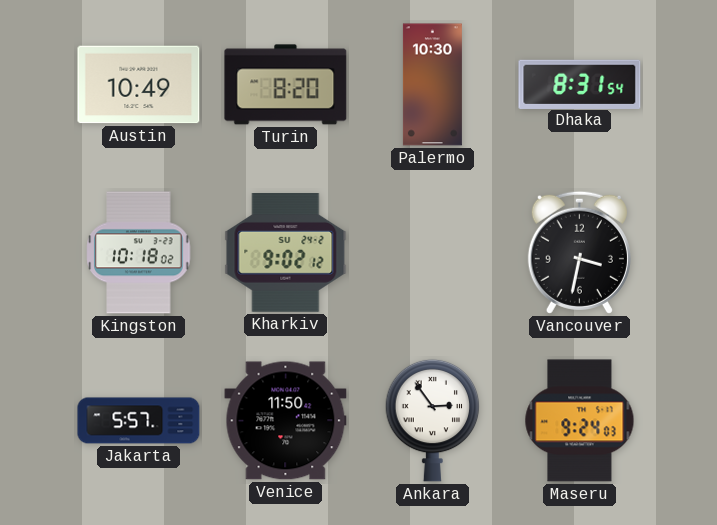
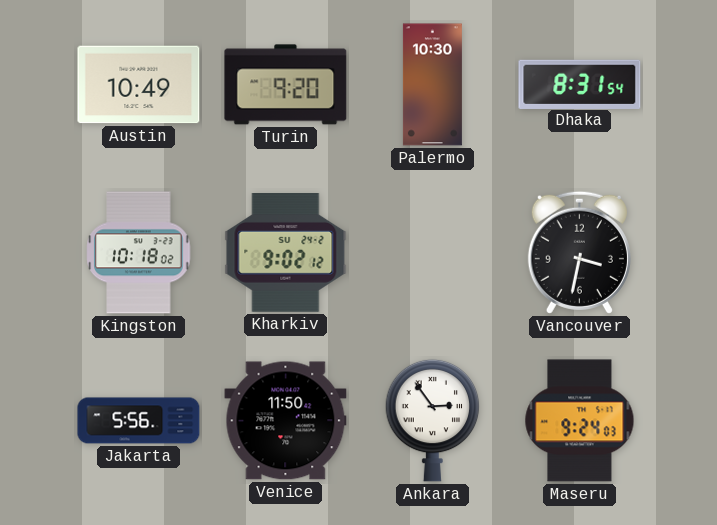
Turin: 8:20 -> 9:20
Jakarta: 5:57 -> 5:56
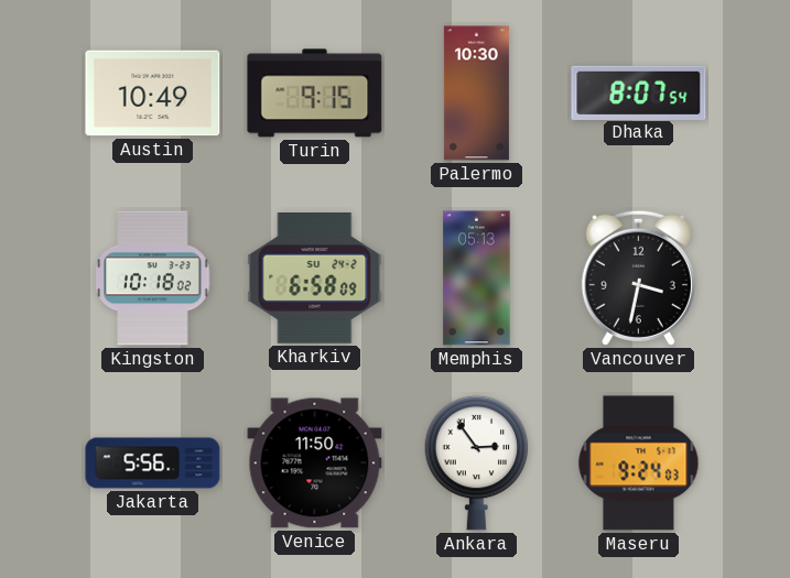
Turin: 9:20 -> 9:15
Dhaka: 8:31 -> 8:07
Kharkiv: 9:02 -> 6:58
Memphis: none -> 05:13
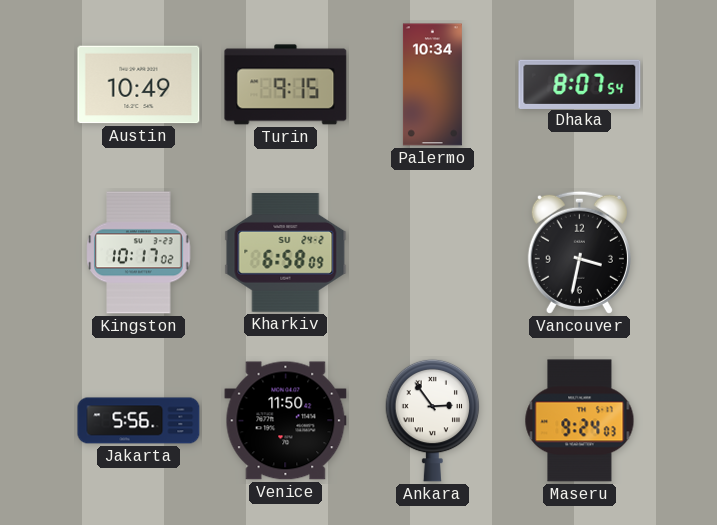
Palermo: 10:30 -> 10:34
Kingston: 10:18 -> 10:17
Memphis: 05:13 -> none
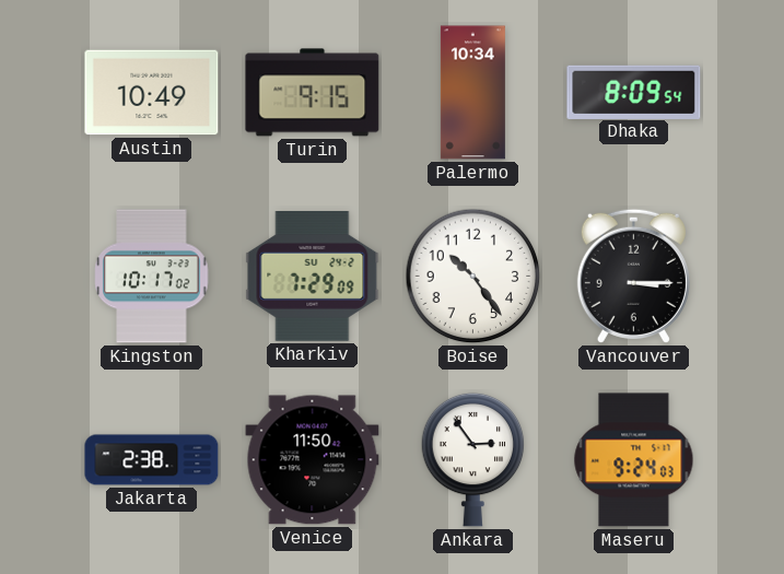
Dhaka: 8:07 -> 8:09
Kharkiv: 6:58 -> 7:29
Boise: none -> 10:24
Vancouver: 3:32 -> 3:15
Jakarta: 5:56 -> 2:38
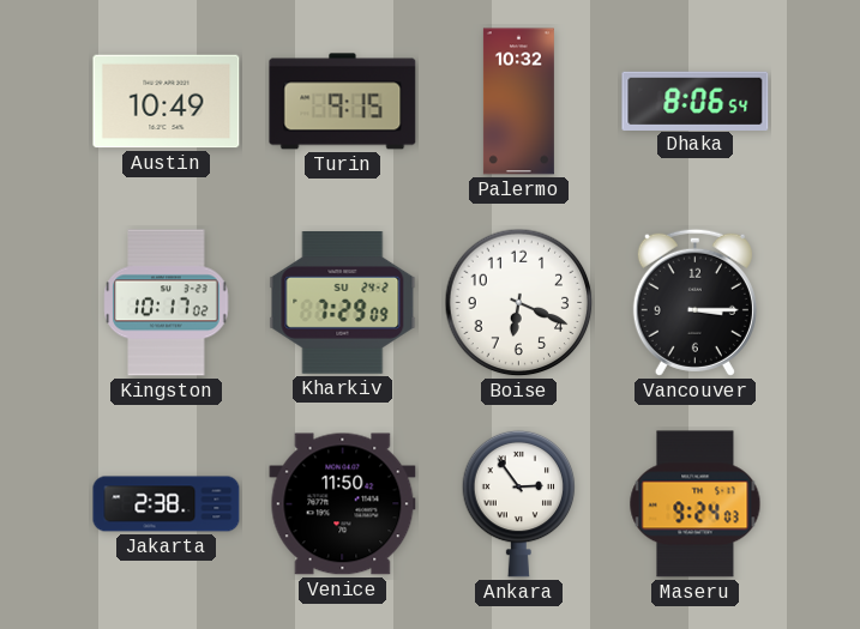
Palermo: 10:34 -> 10:32
Dhaka: 8:09 -> 8:06
Boise: 10:24 -> 6:19
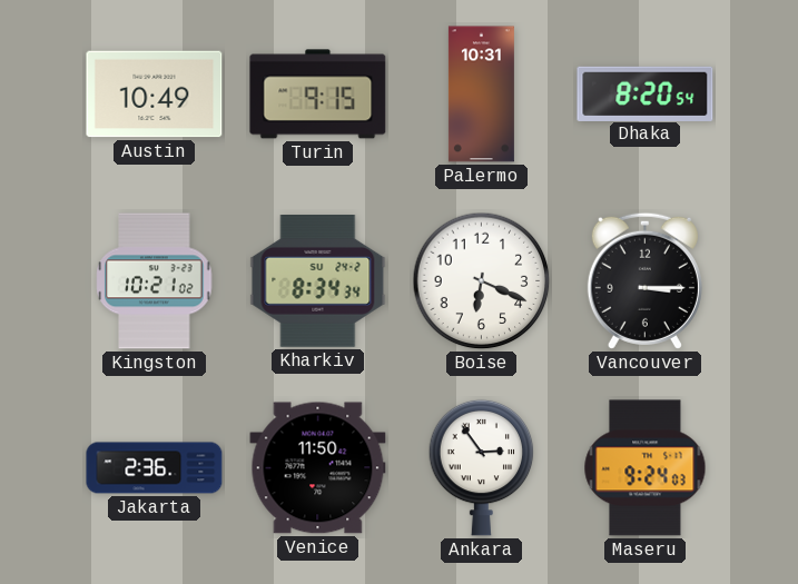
Palermo: 10:32 -> 10:31
Dhaka: 8:06 -> 8:20
Kingston: 10:17 -> 10:21
Kharkiv: 7:29 -> 8:34
Jakarta: 2:38 -> 2:36
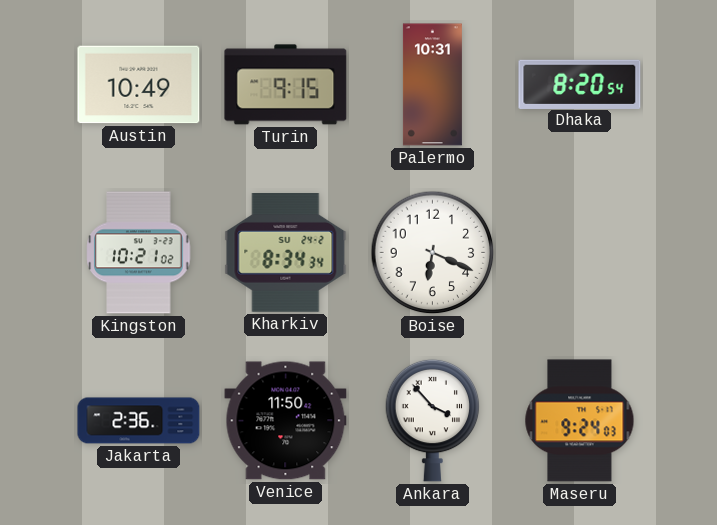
Vancouver: 3:15 -> none
Ankara: 2:54 -> 3:53
